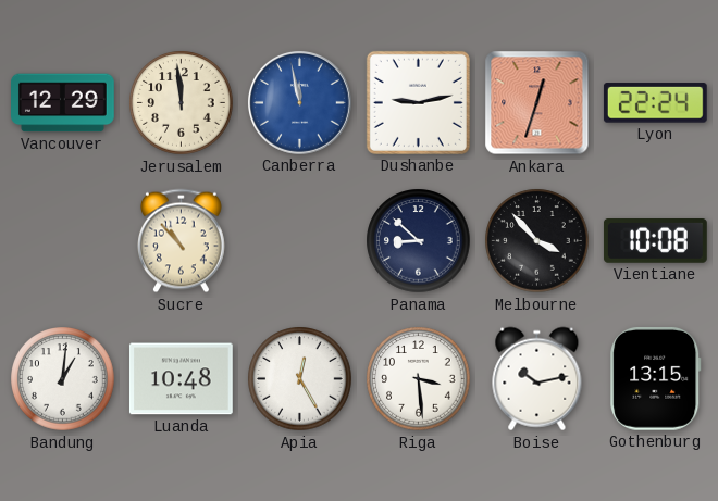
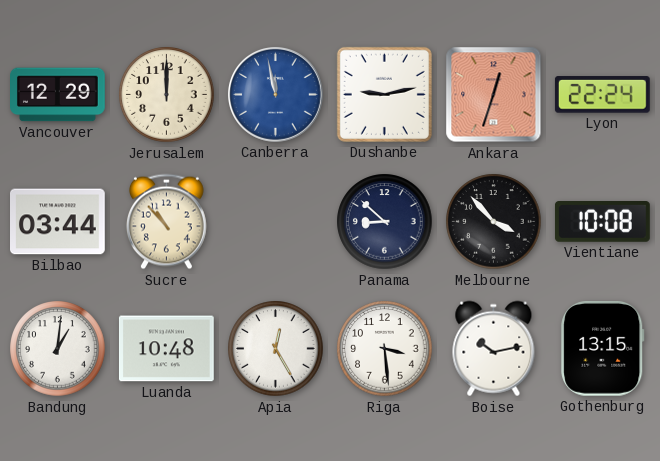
Jerusalem: 11:59 -> 12:00
Bilbao: none -> 03:44
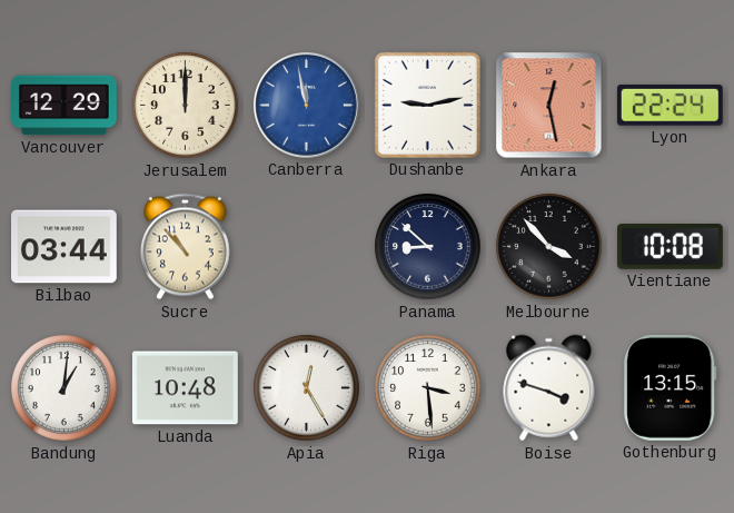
Ankara: 12:33 -> 12:28
Boise: 10:13 -> 3:48
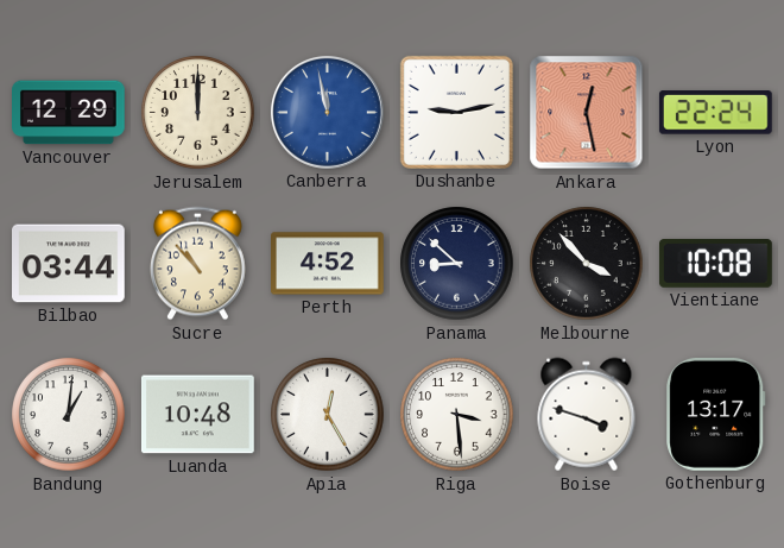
Perth: none -> 4:52
Gothenburg: 13:15 -> 13:17
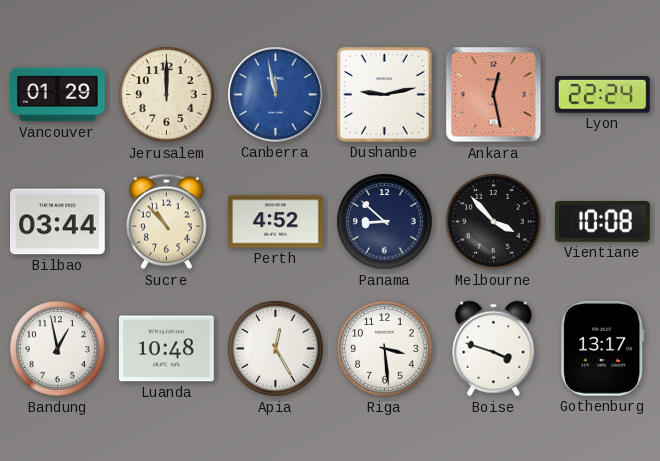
Vancouver: 12:29 -> 01:29
Bandung: 1:01 -> 12:58
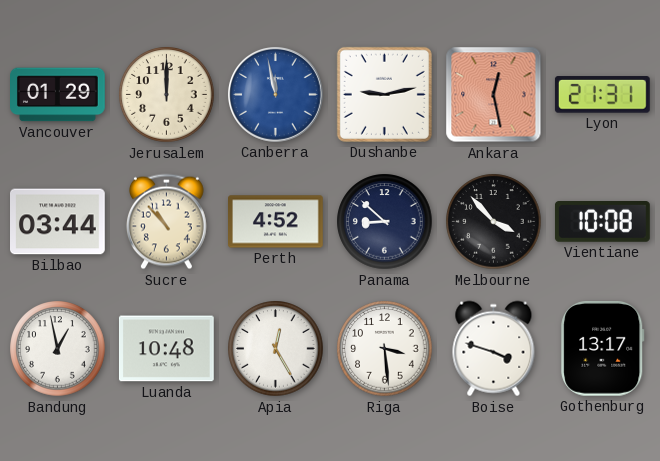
Lyon: 22:24 -> 21:31
